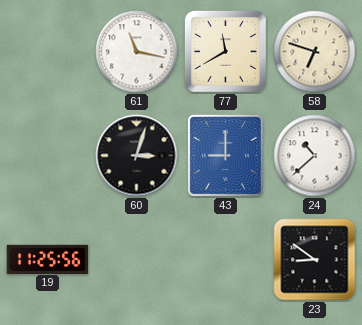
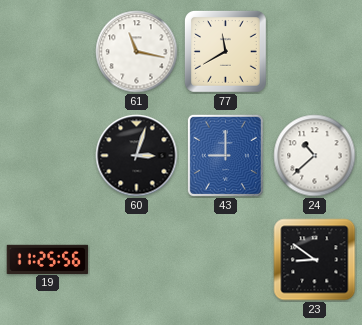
58: 6:48 -> none
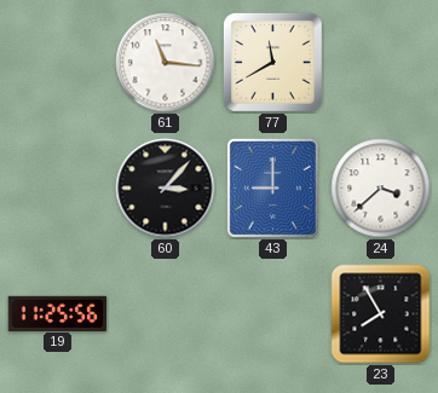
61: 11:17 -> 11:16
60: 3:03 -> 3:07
24: 10:38 -> 3:38
23: 8:51 -> 7:55
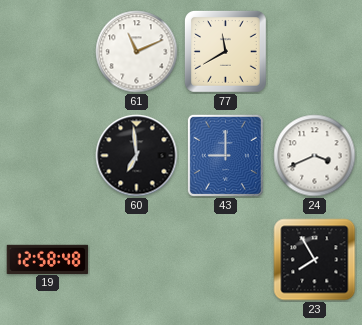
61: 11:16 -> 11:11
60: 3:07 -> 6:59
24: 3:38 -> 3:41
19: 11:25 -> 12:58
